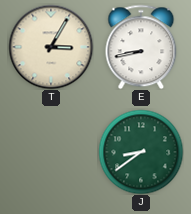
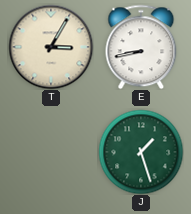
J: 8:39 -> 1:27
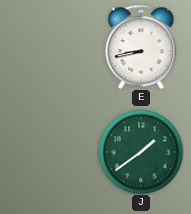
T: 3:05 -> none
J: 1:27 -> 1:39
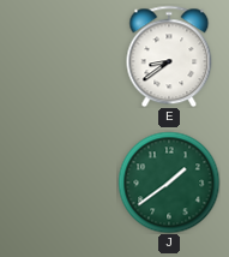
E: 8:43 -> 8:39
